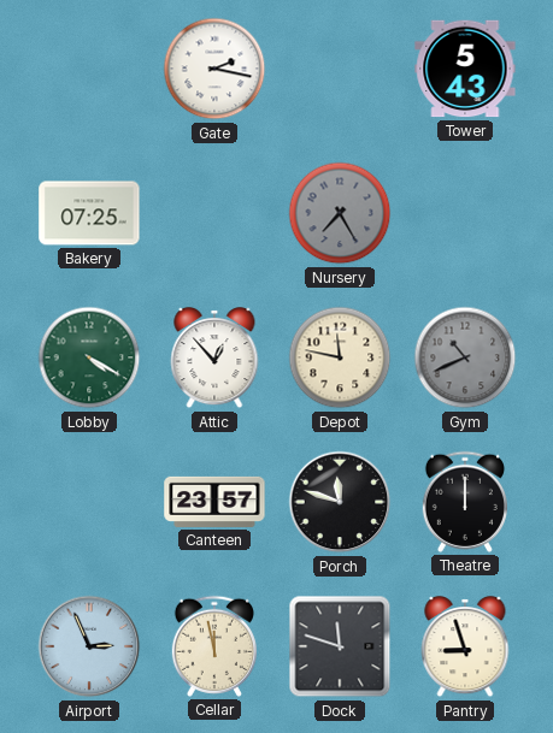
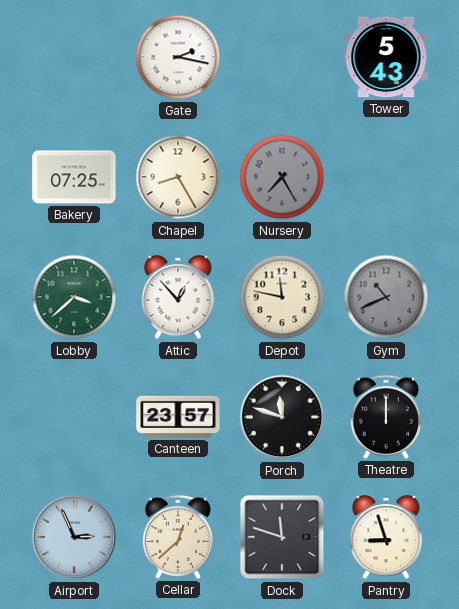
Chapel: none -> 8:25
Lobby: 4:20 -> 3:38
Cellar: 11:58 -> 12:38
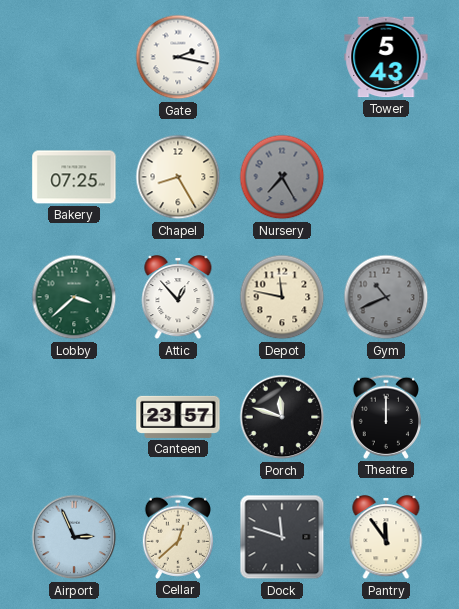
Pantry: 8:57 -> 11:54
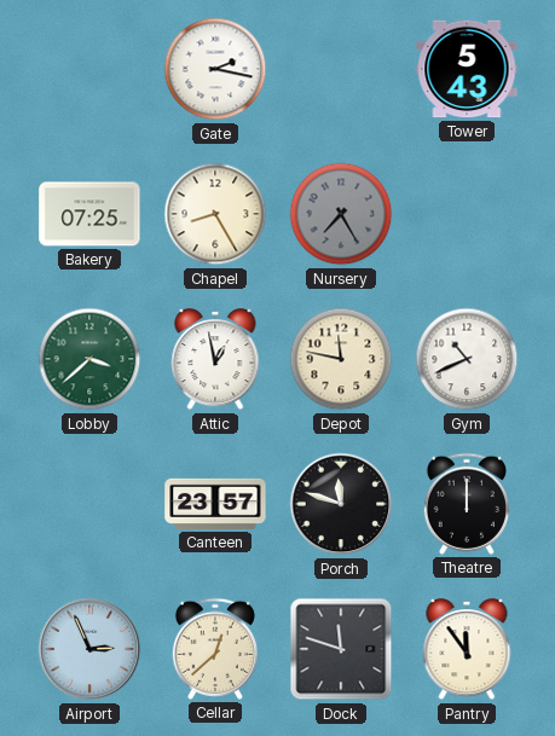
Attic: 12:53 -> 12:58
Gym dial: grey -> white
